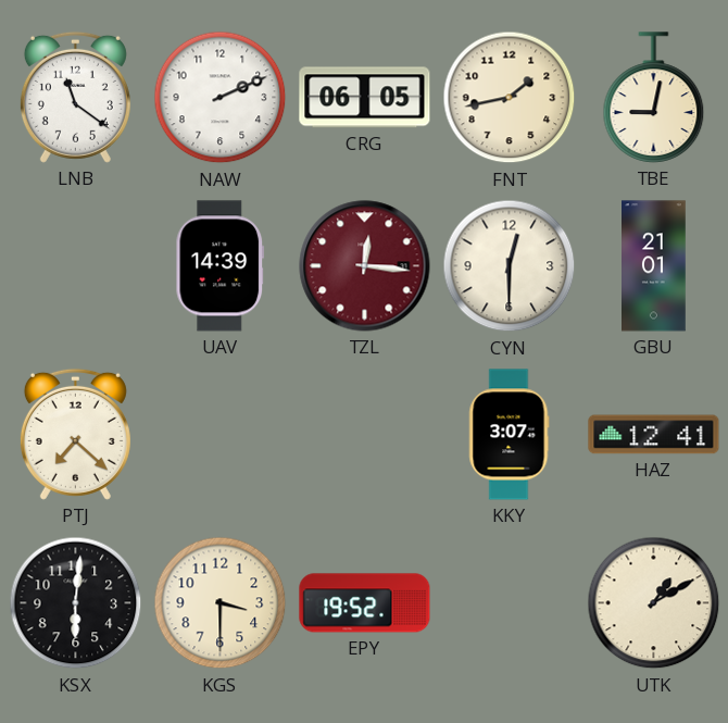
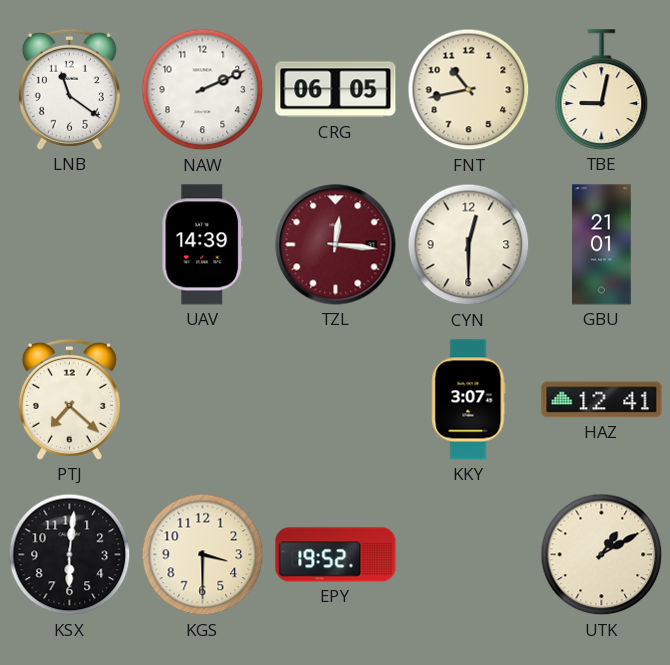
FNT: 1:43 -> 10:43
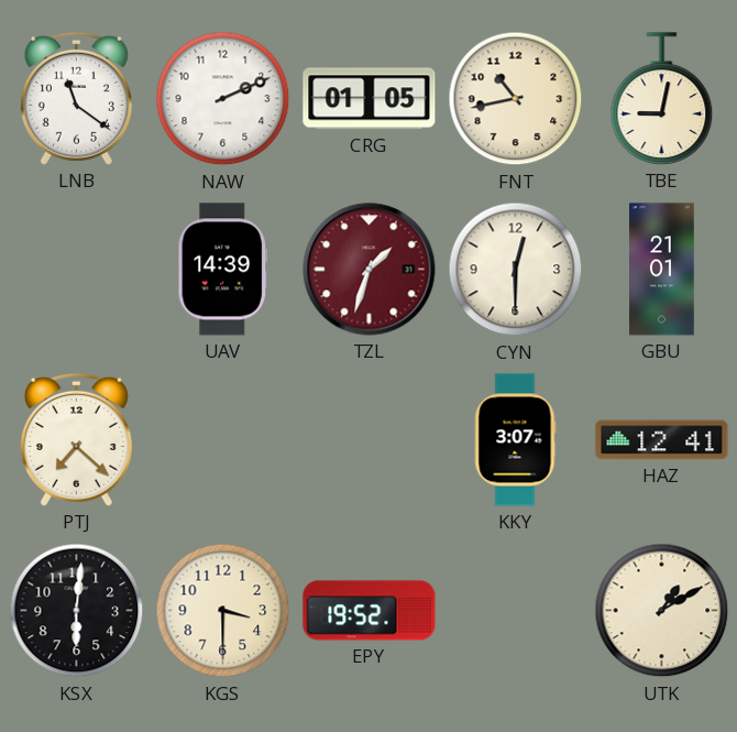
CRG: 06:05 -> 01:05
TZL: 12:16 -> 1:33
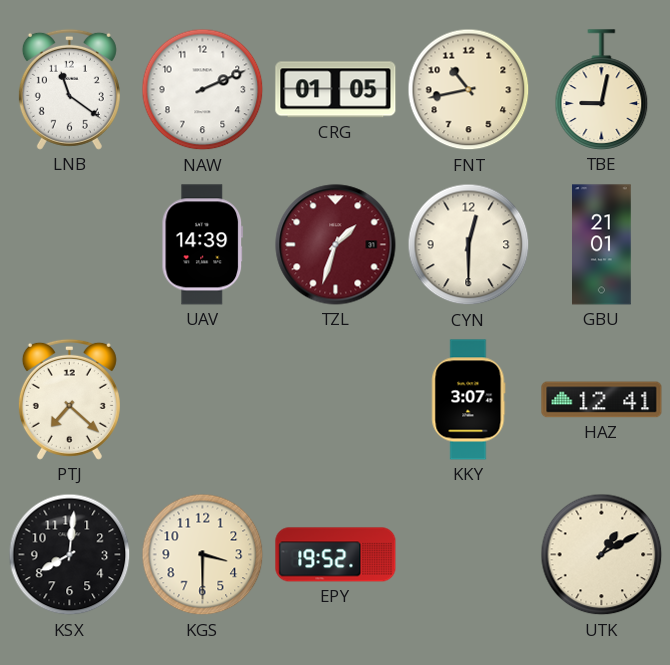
KSX: 6:01 -> 8:01
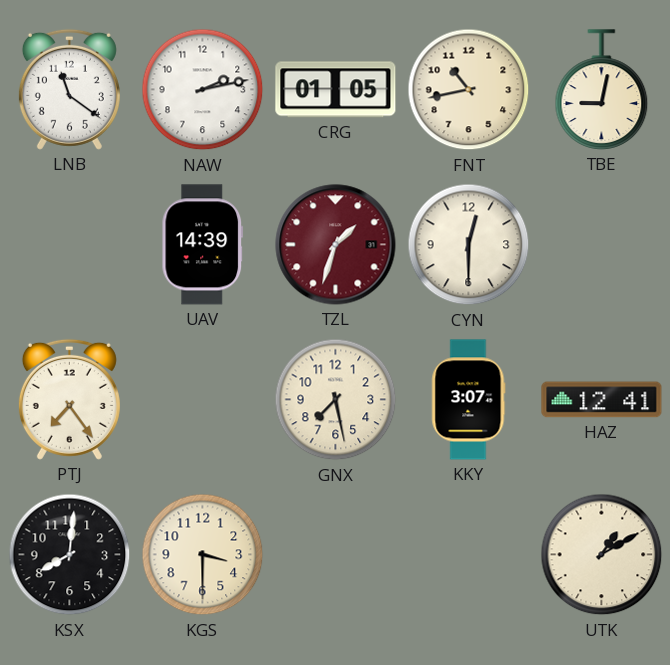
NAW: 2:11 -> 2:13
GBU: 21:01 -> none
PTJ: 7:22 -> 7:24
GNX: none -> 7:28
EPY: 19:52 -> none
